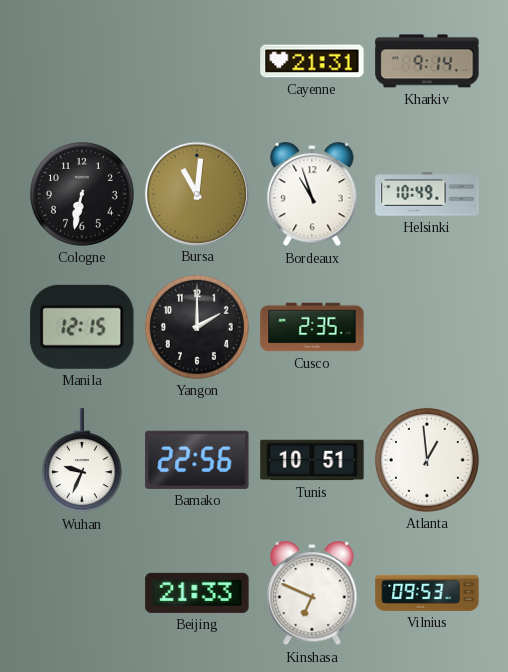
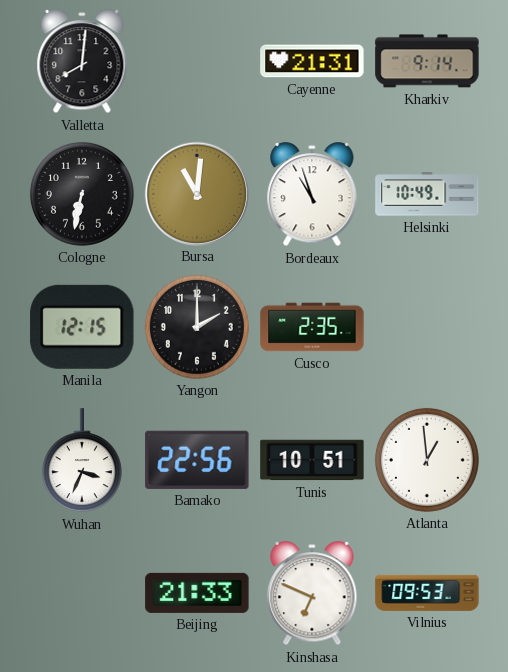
Valletta: none -> 8:01
Wuhan: 9:34 -> 3:34
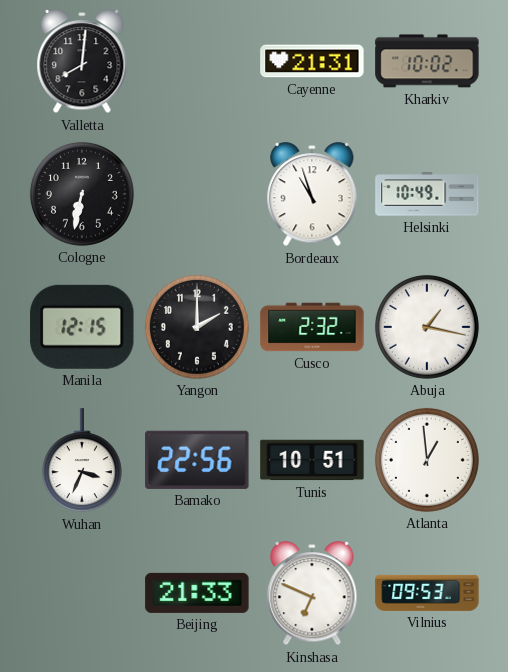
Kharkiv: 9:14 -> 10:02
Bursa: 11:01 -> none
Cusco: 2:35 -> 2:32
Abuja: none -> 1:17
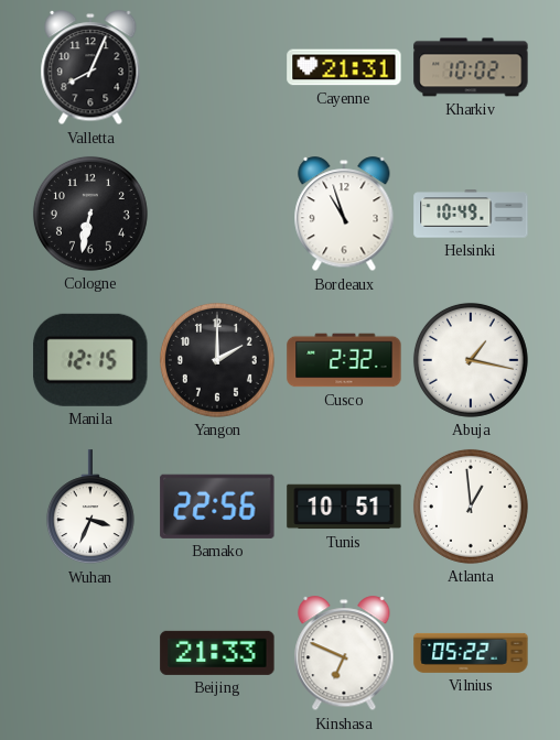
Valletta: 8:01 -> 8:04
Vilnius: 09:53 -> 05:22
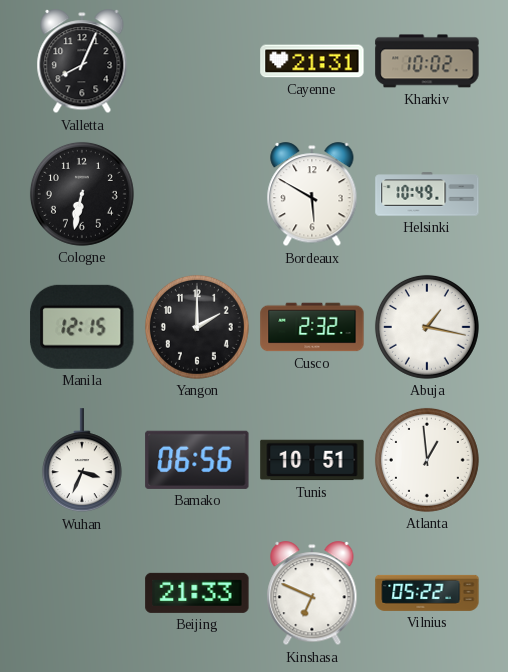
Bordeaux: 10:57 -> 5:50
Bamako: 22:56 -> 06:56
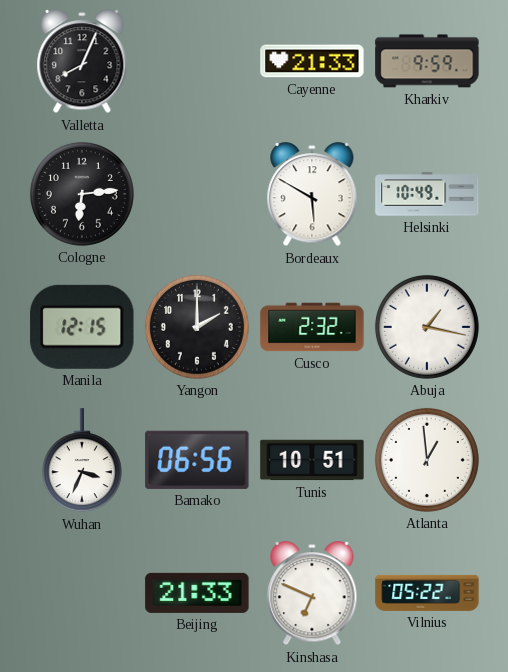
Cayenne: 21:31 -> 21:33
Kharkiv: 10:02 -> 9:59
Cologne: 6:32 -> 6:14
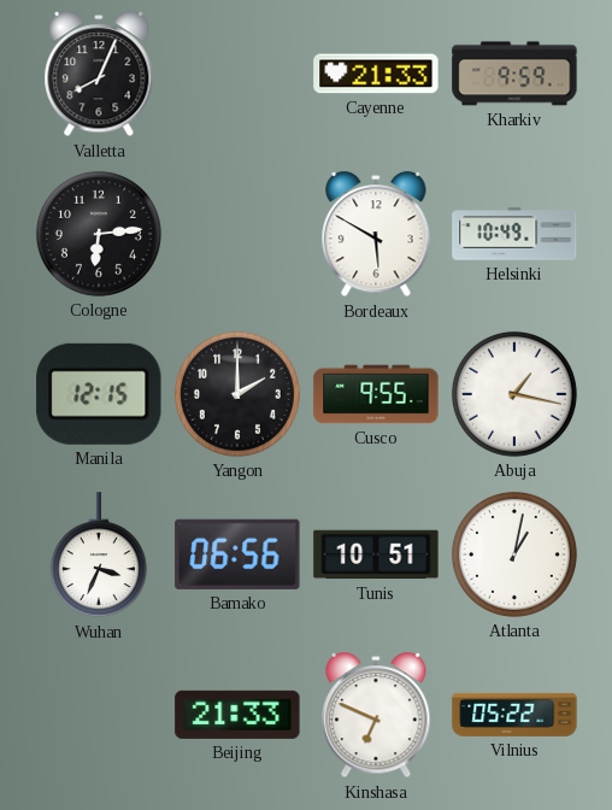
Cusco: 2:32 -> 9:55
Atlanta: 12:59 -> 1:02
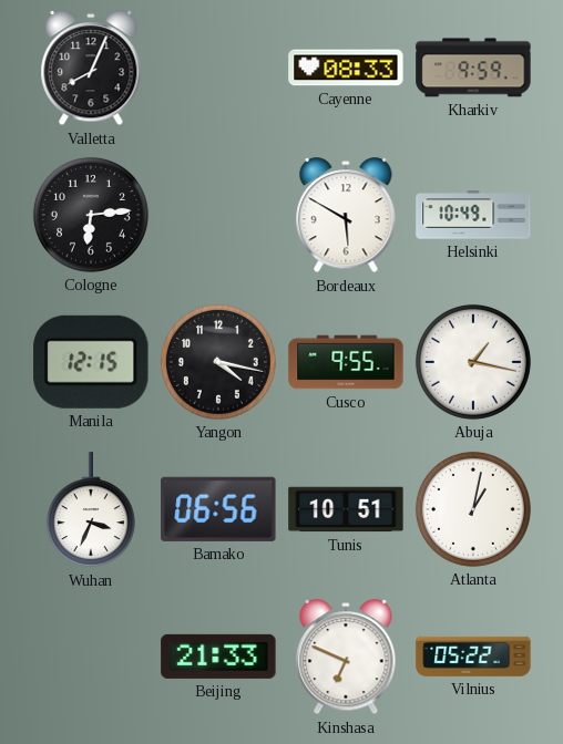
Cayenne: 21:33 -> 08:33
Yangon: 2:00 -> 4:17
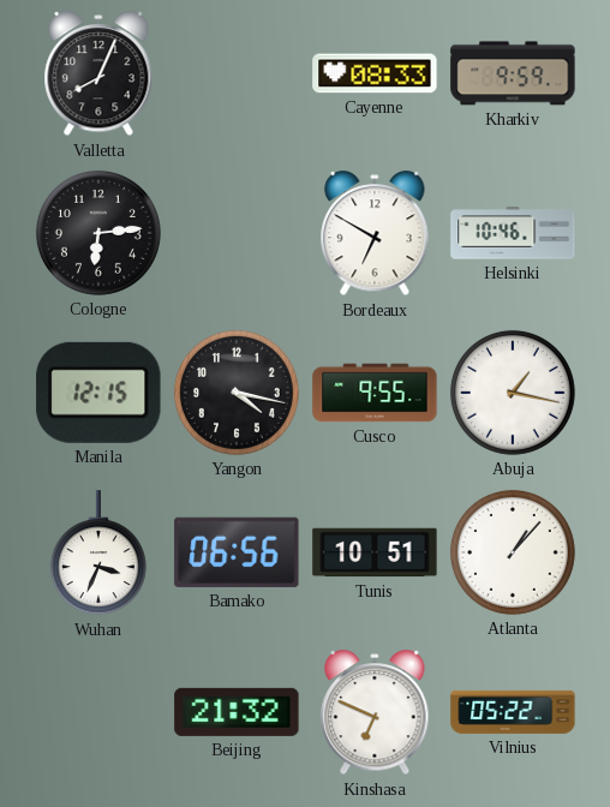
Bordeaux: 5:50 -> 6:50
Helsinki: 10:49 -> 10:46
Atlanta: 1:02 -> 1:07
Beijing: 21:33 -> 21:32
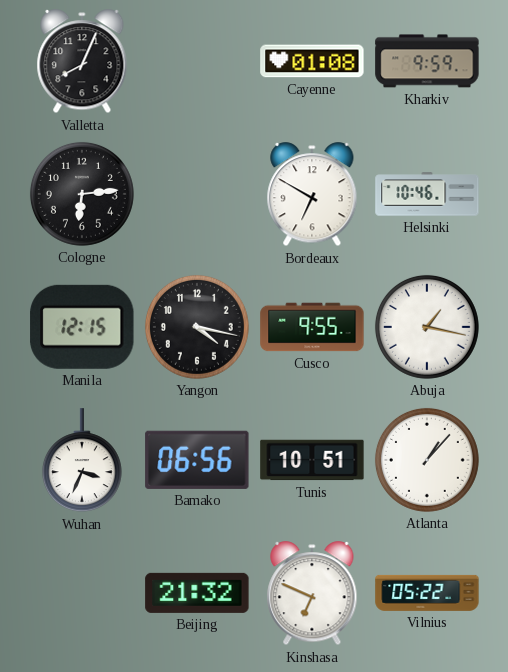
Cayenne: 08:33 -> 01:08
